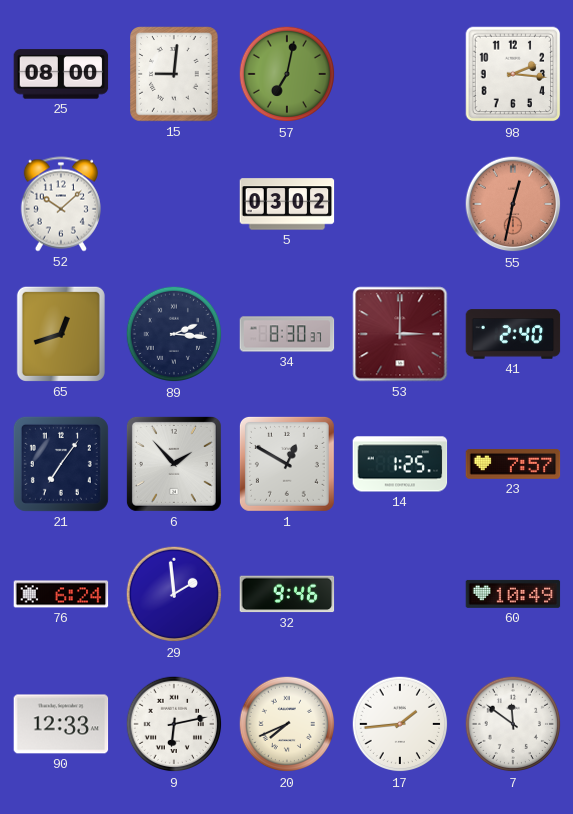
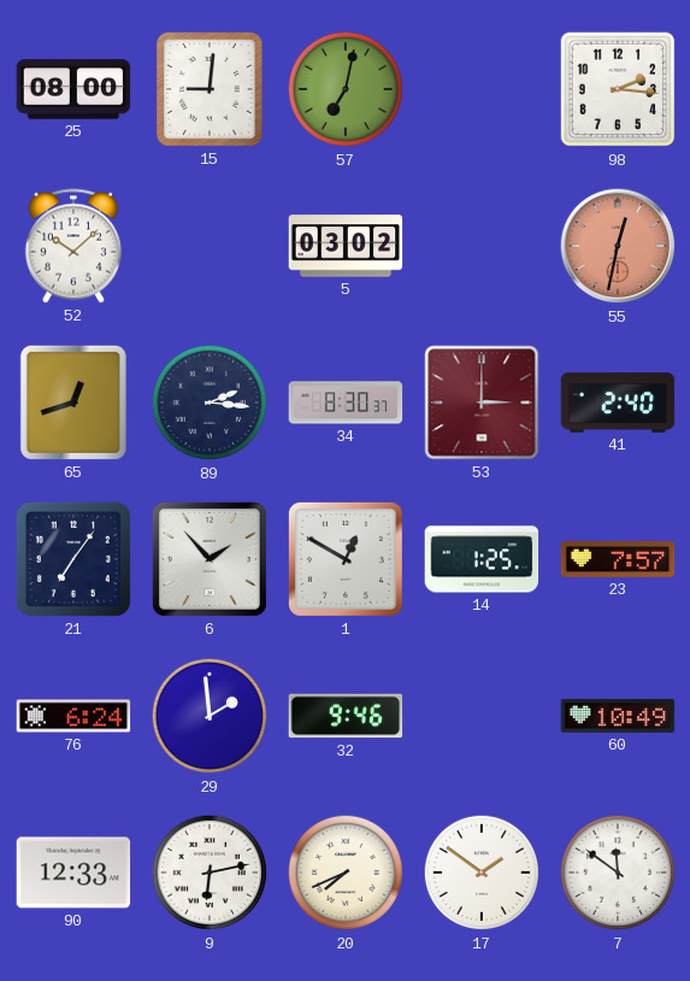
17: 1:44 -> 1:51
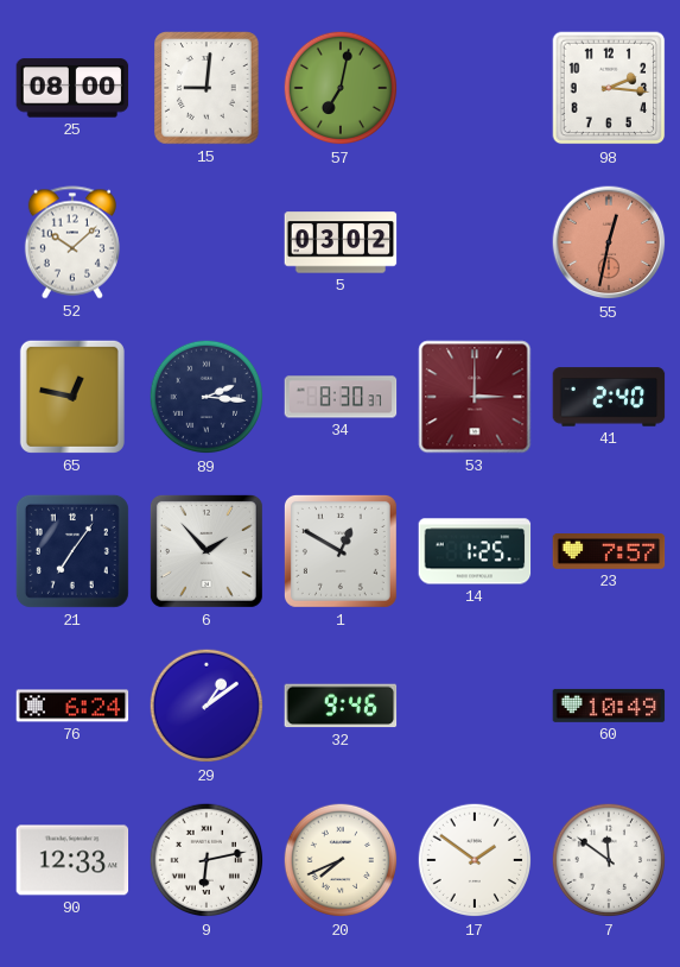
65: 12:42 -> 12:47
29: 1:59 -> 1:09
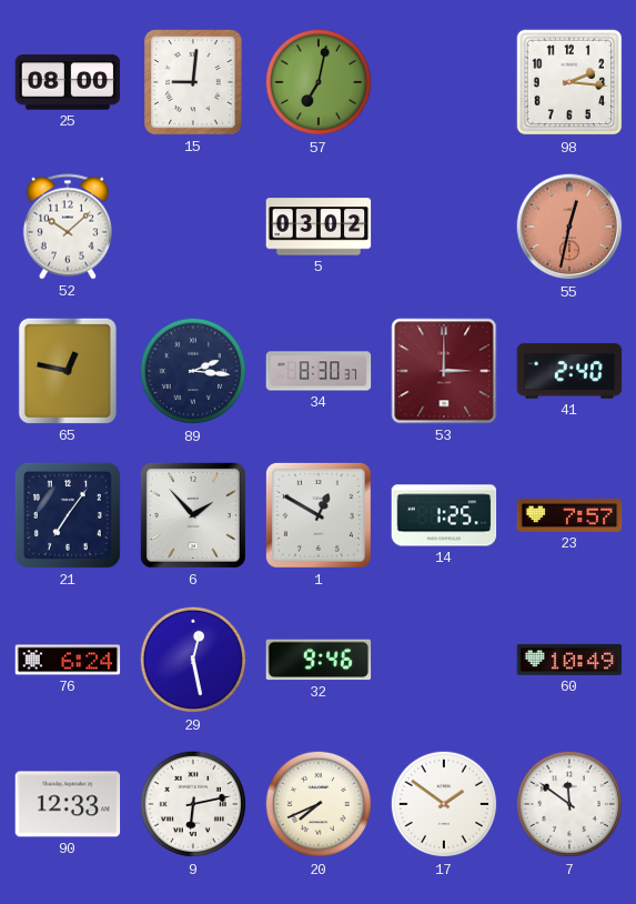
29: 1:09 -> 12:28
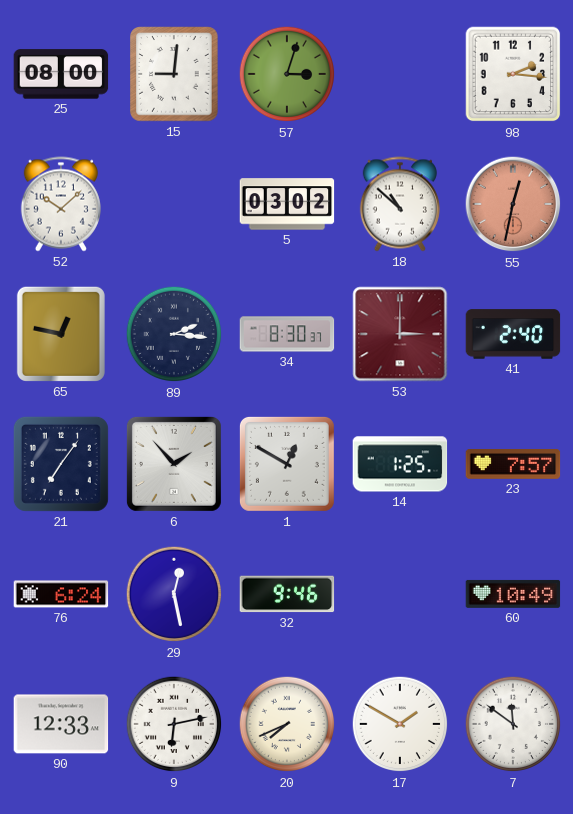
57: 7:02 -> 3:03
18: none -> 10:52
17: 1:51 -> 1:50
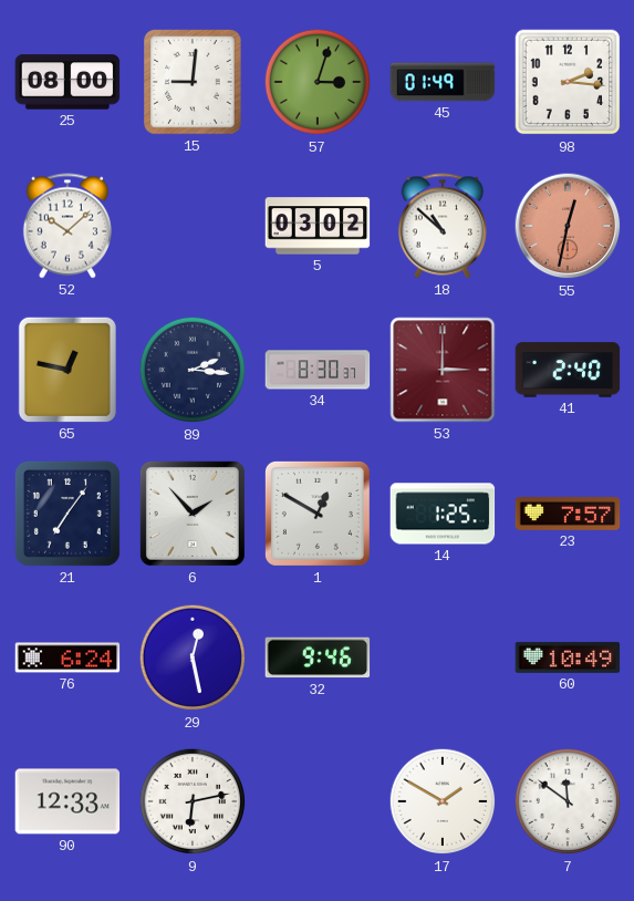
45: none -> 01:49
20: 7:41 -> none
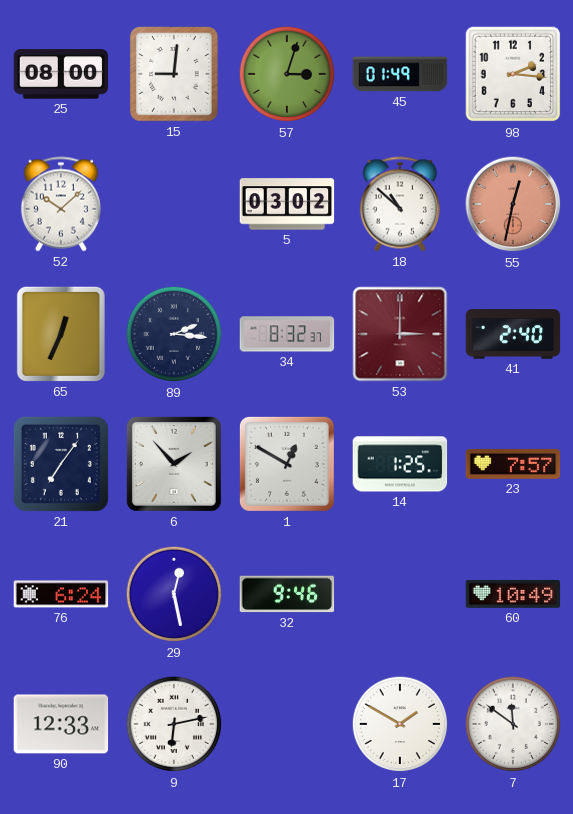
65: 12:47 -> 12:34
34: 8:30 -> 8:32
